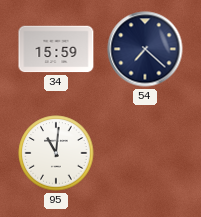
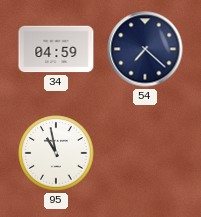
34: 15:59 -> 04:59
95: 11:01 -> 10:58
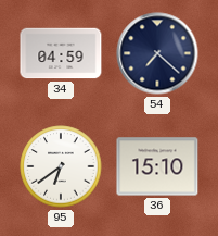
95: 10:58 -> 6:39
36: none -> 15:10
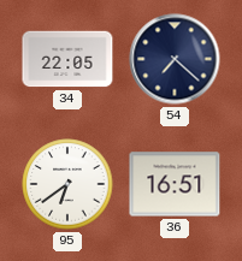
34: 04:59 -> 22:05
36: 15:10 -> 16:51
